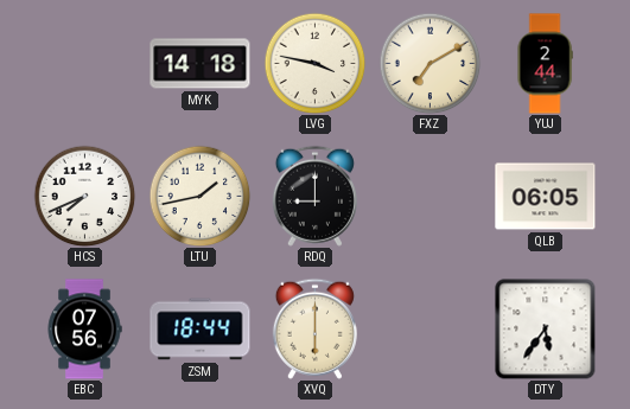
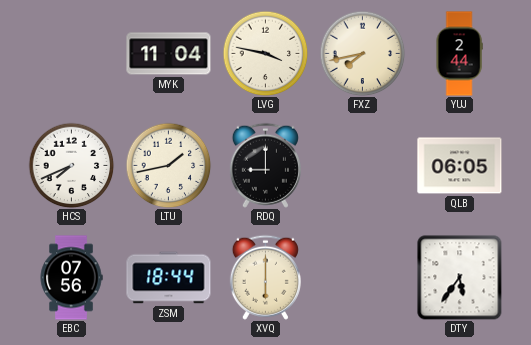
MYK: 14:18 -> 11:04
FXZ: 7:10 -> 7:43
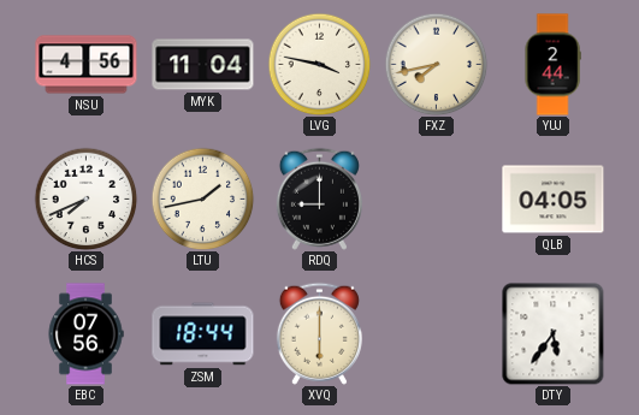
NSU: none -> 4:56
QLB: 06:05 -> 04:05
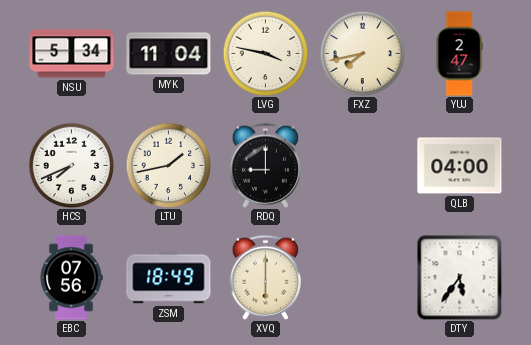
NSU: 4:56 -> 5:34
YUJ: 2:44 -> 2:47
QLB: 04:05 -> 04:00
ZSM: 18:44 -> 18:49
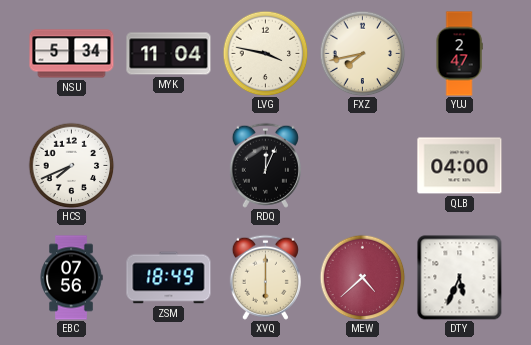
LTU: 1:43 -> none
RDQ: 9:00 -> 12:04
MEW: none -> 4:38
DTY: 5:36 -> 5:34
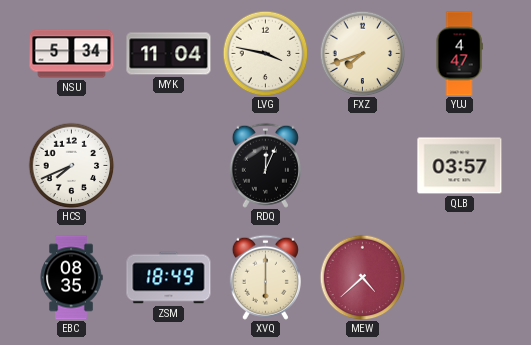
FXZ: 7:43 -> 7:42
YUJ: 2:47 -> 4:47
QLB: 04:00 -> 03:57
EBC: 07:56 -> 08:35
DTY: 5:34 -> none
